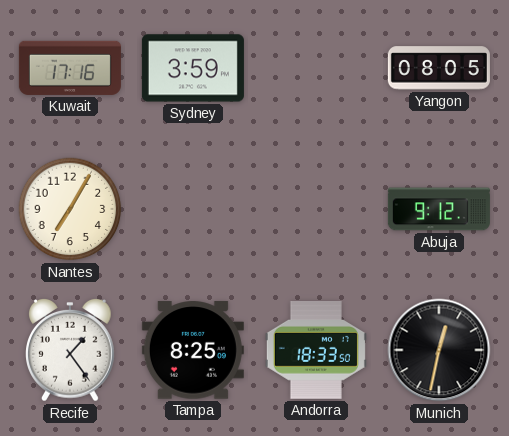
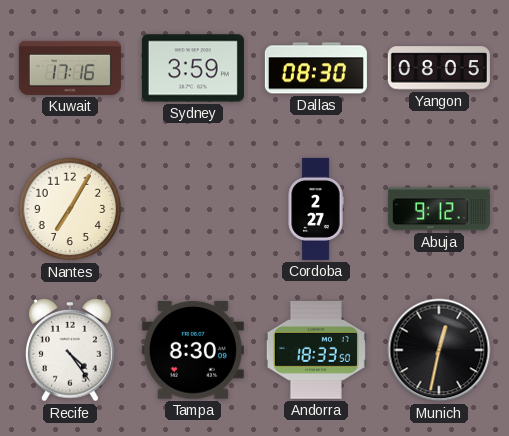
Dallas: none -> 08:30
Cordoba: none -> 2:27
Recife: 1:24 -> 4:24
Tampa: 8:25 -> 8:30
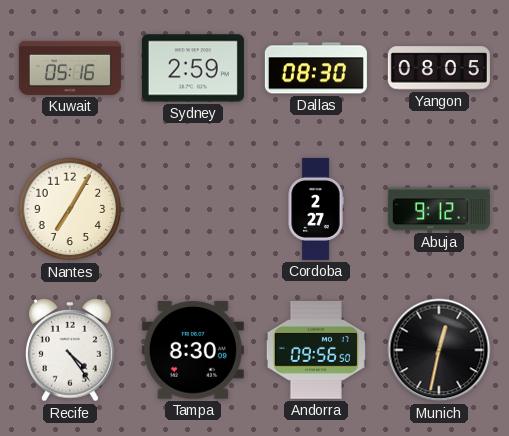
Kuwait: 17:16 -> 05:16
Sydney: 3:59 -> 2:59
Andorra: 18:33 -> 09:56
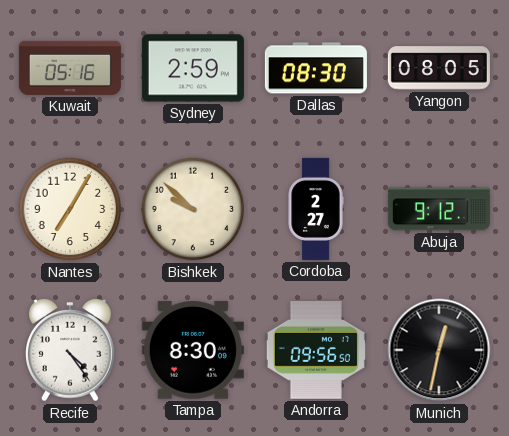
Bishkek: none -> 9:52
